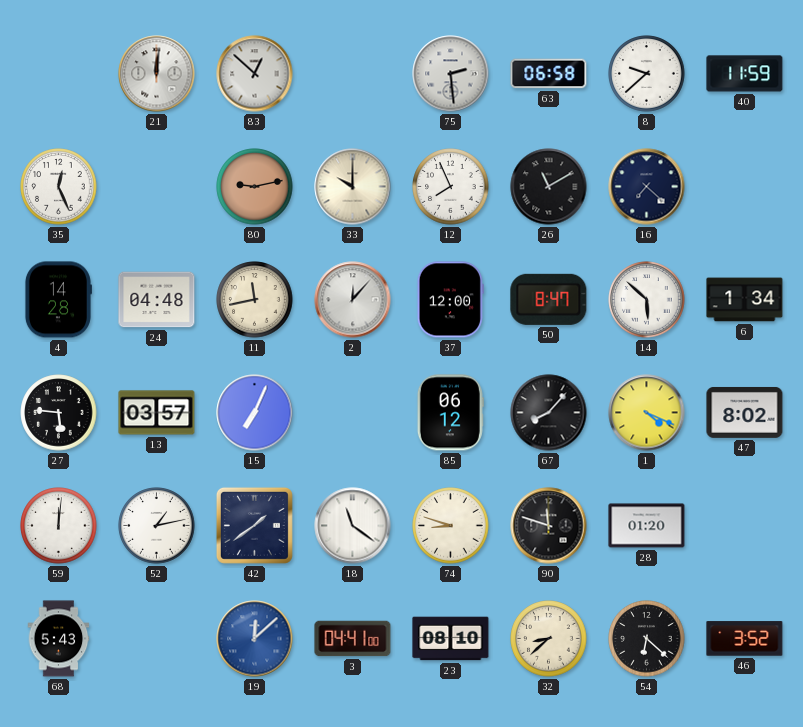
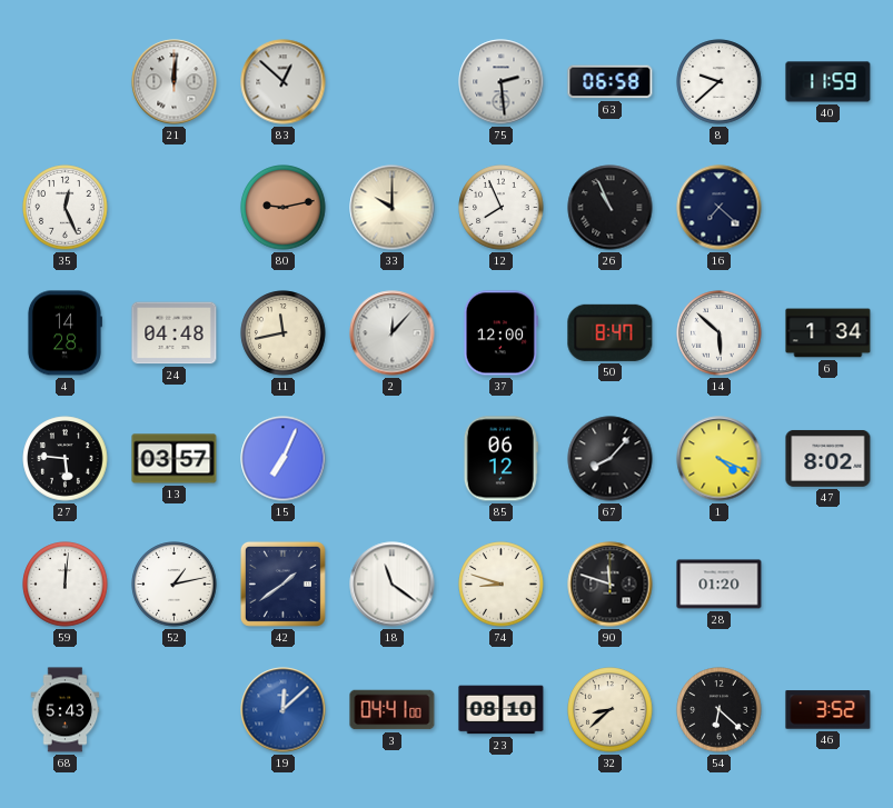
26: 11:10 -> 10:56
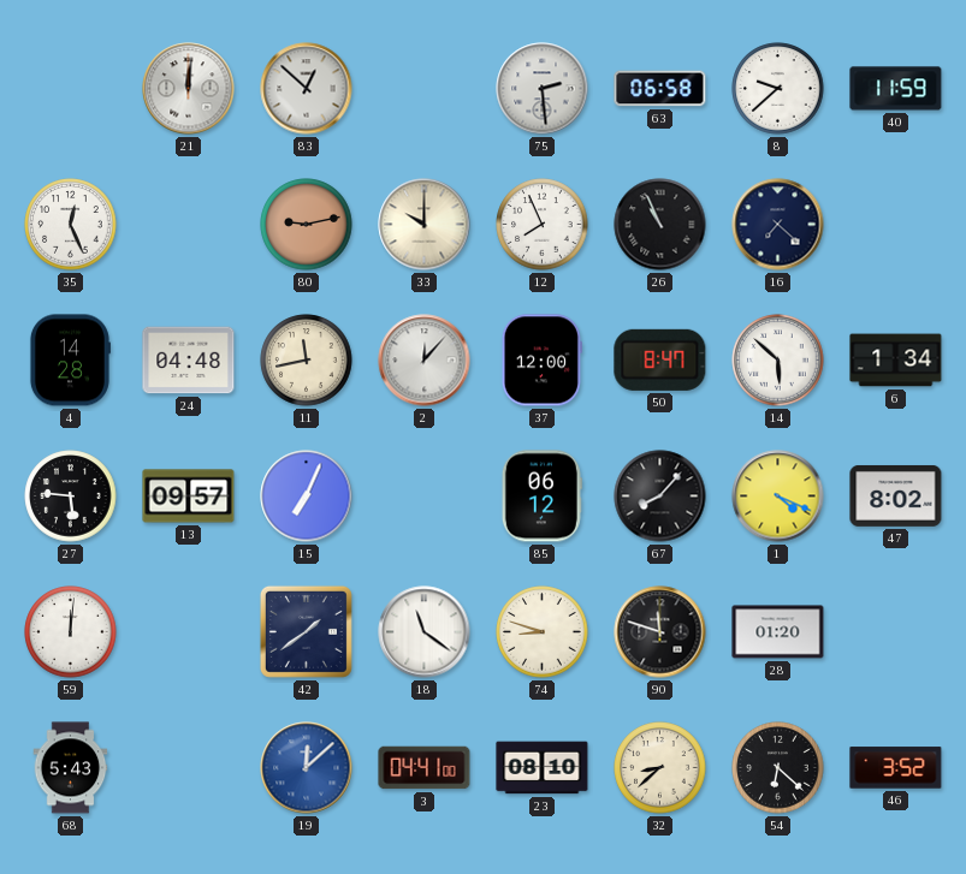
13: 03:57 -> 09:57
52: 1:13 -> none
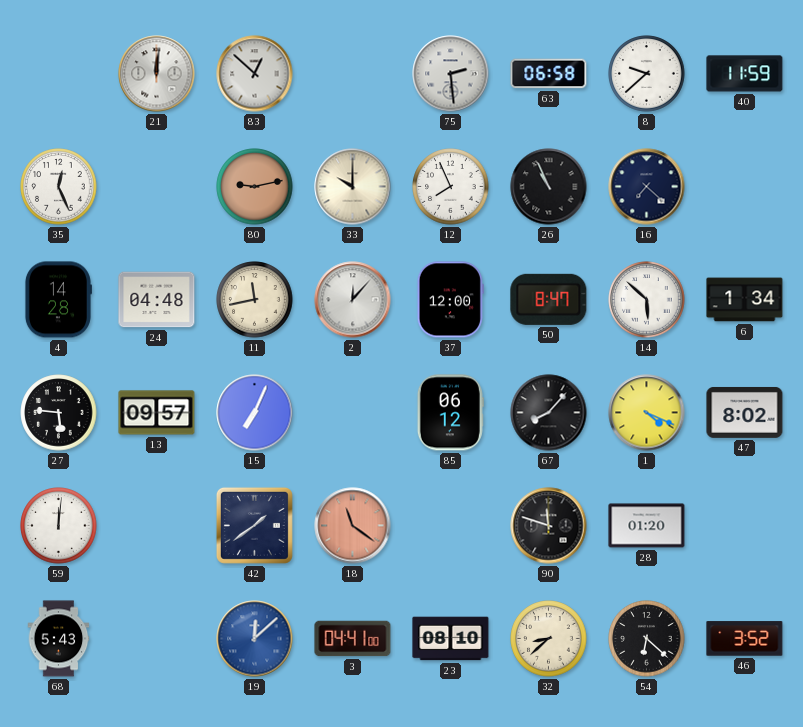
18 dial: white -> salmon
74: 8:48 -> none
